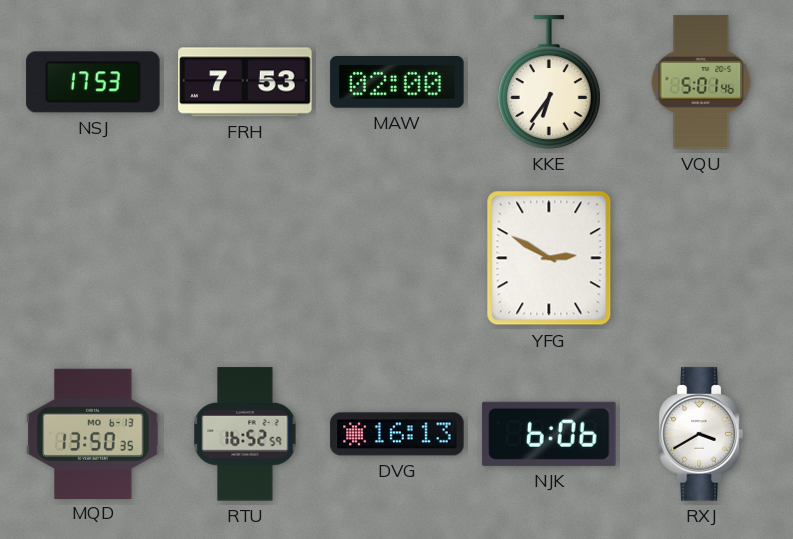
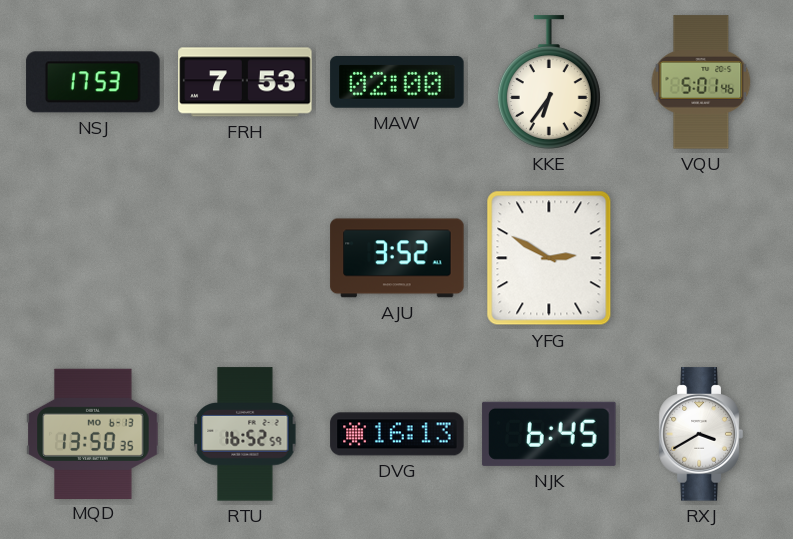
AJU: none -> 3:52
NJK: 6:06 -> 6:45
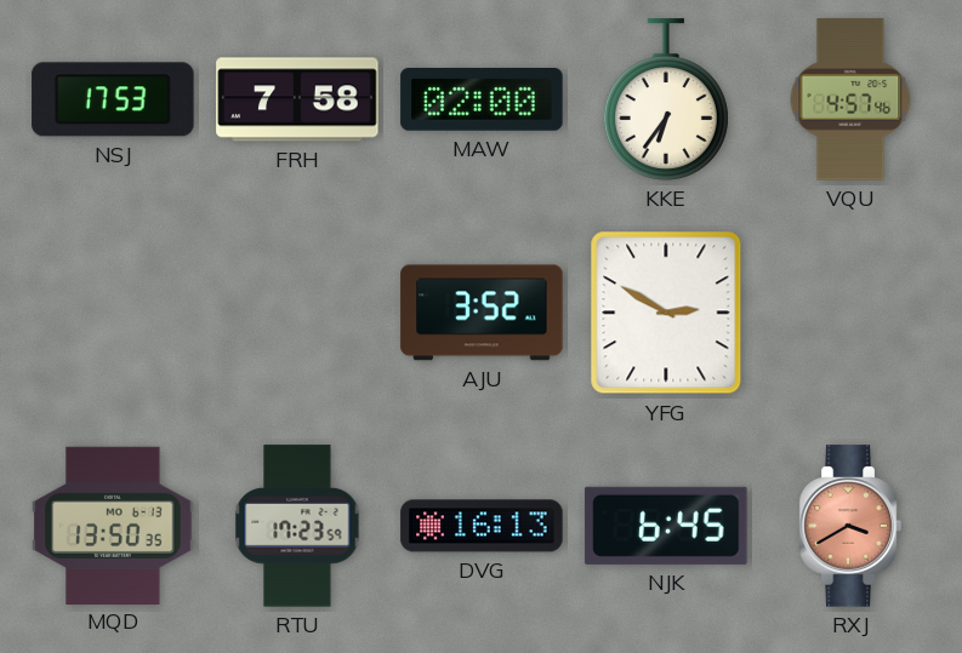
FRH: 7:53 -> 7:58
VQU: 5:01 -> 4:57
RTU: 16:52 -> 17:23
RXJ dial: white -> salmon
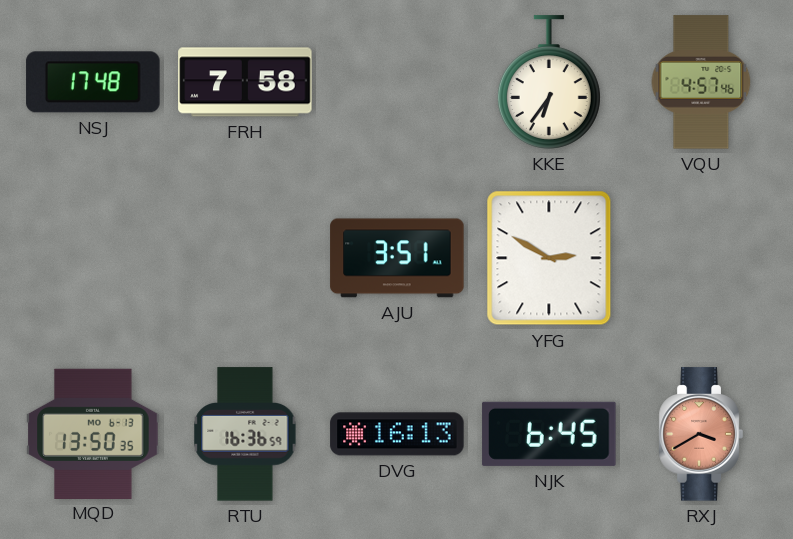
NSJ: 17:53 -> 17:48
MAW: 02:00 -> none
AJU: 3:52 -> 3:51
RTU: 17:23 -> 16:36
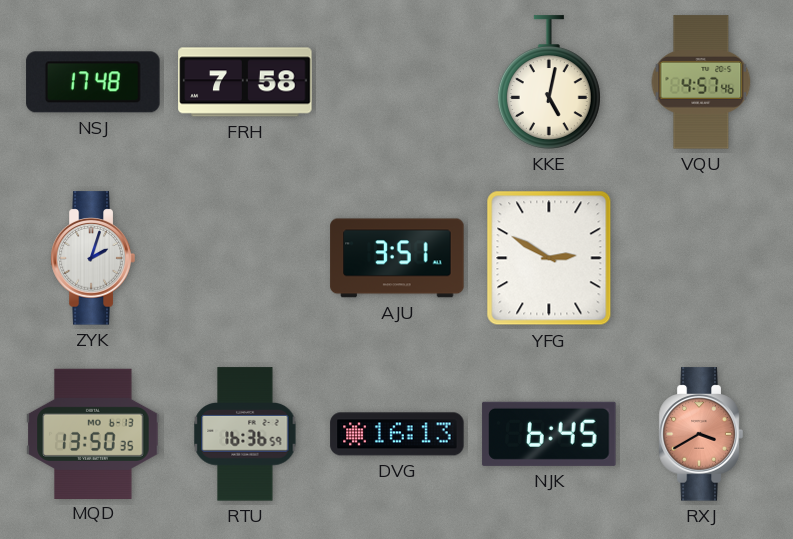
KKE: 6:36 -> 5:02
ZYK: none -> 2:03
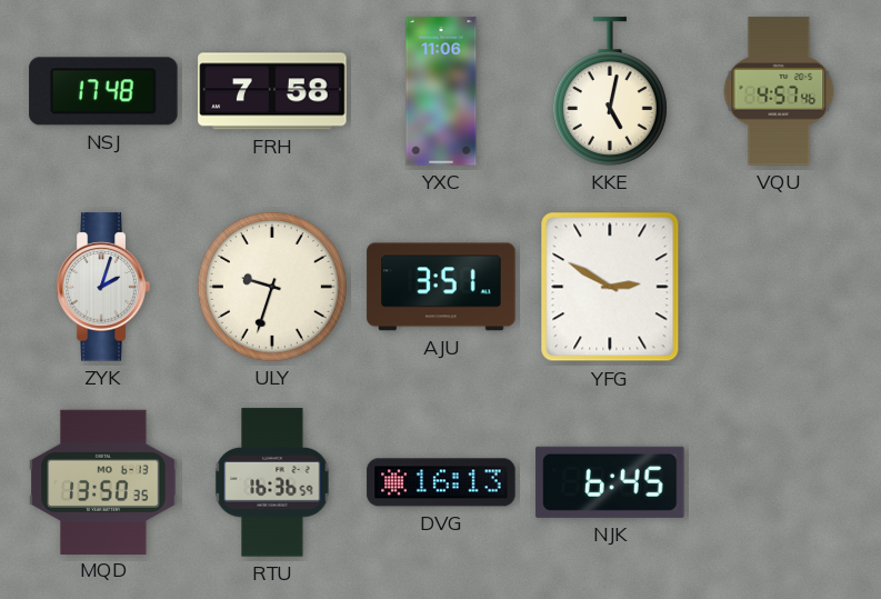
YXC: none -> 11:06
ULY: none -> 9:33
RXJ: 3:40 -> none
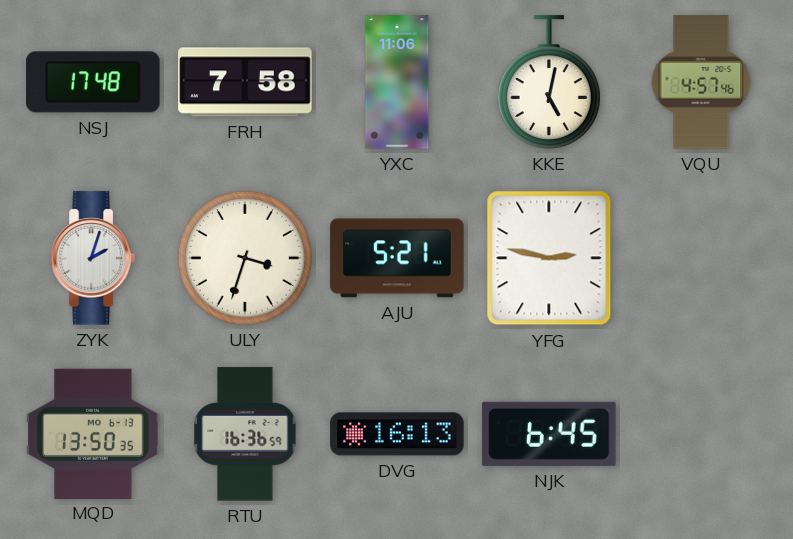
ULY: 9:33 -> 3:33
AJU: 3:51 -> 5:21
YFG: 2:50 -> 2:47
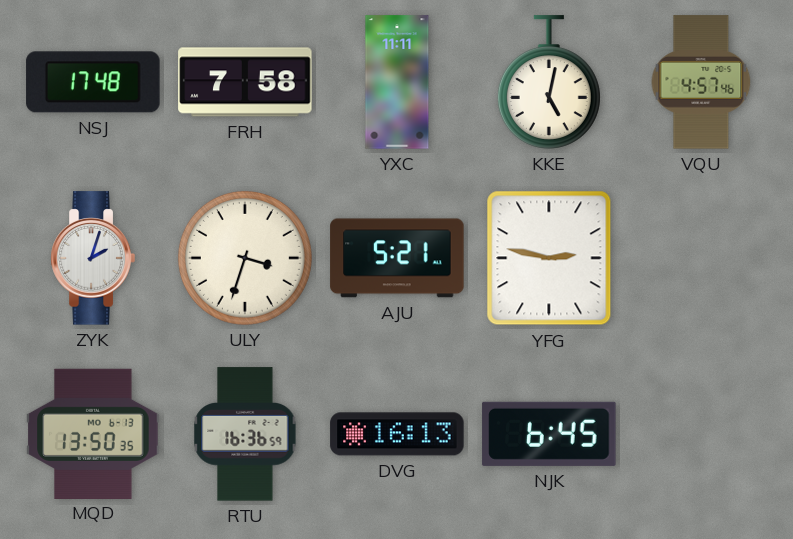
YXC: 11:06 -> 11:11
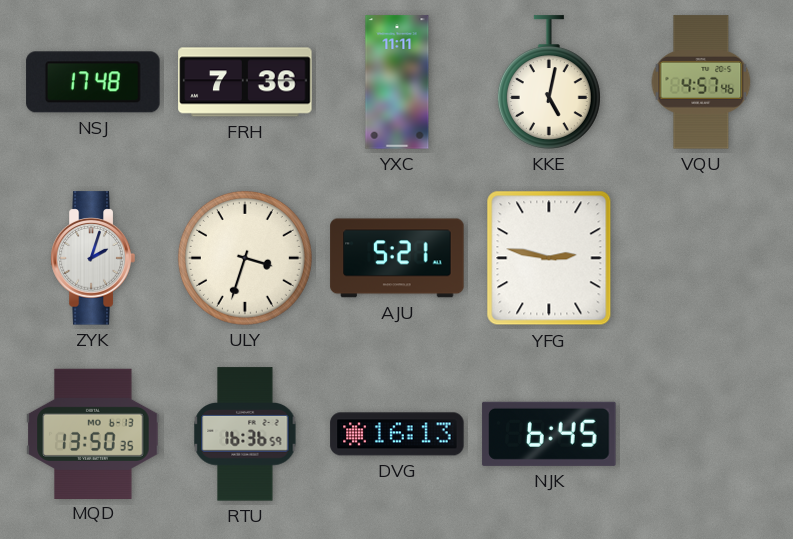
FRH: 7:58 -> 7:36
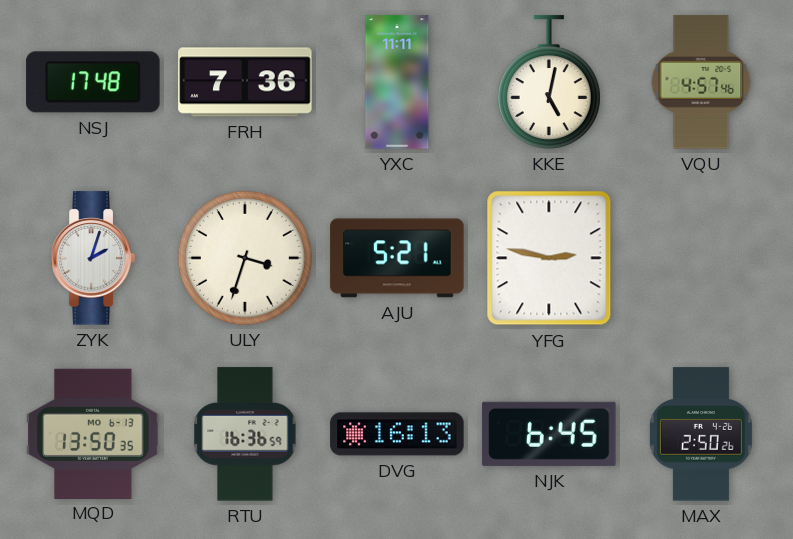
MAX: none -> 2:50
